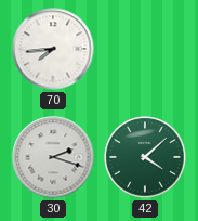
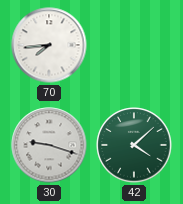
30: 2:18 -> 9:18
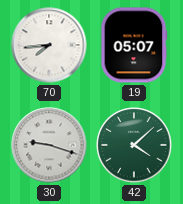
19: none -> 05:07
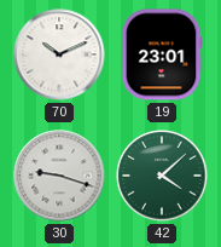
70: 7:44 -> 10:11
19: 05:07 -> 23:01
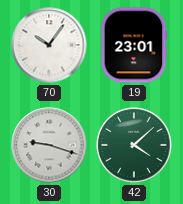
70: 10:11 -> 10:06
